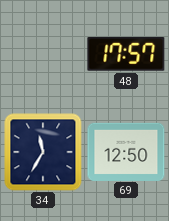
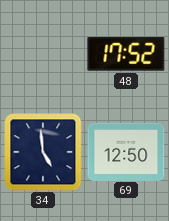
48: 17:57 -> 17:52
34: 11:35 -> 4:59
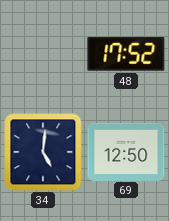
34: 4:59 -> 5:01
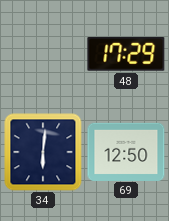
48: 17:52 -> 17:29
34: 5:01 -> 6:01
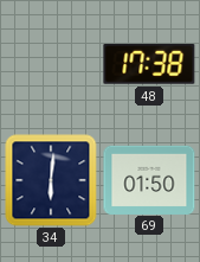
48: 17:29 -> 17:38
69: 12:50 -> 01:50
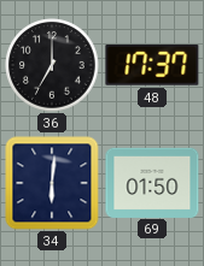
36: none -> 7:00
48: 17:38 -> 17:37
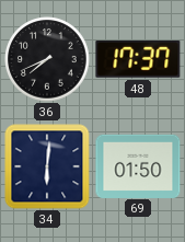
36: 7:00 -> 7:41
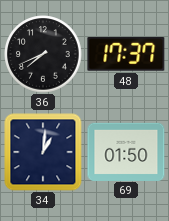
34: 6:01 -> 1:01
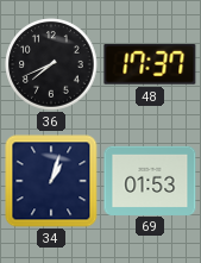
34: 1:01 -> 1:03
69: 01:50 -> 01:53
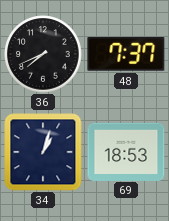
48: 17:37 -> 7:37
69: 01:53 -> 18:53
